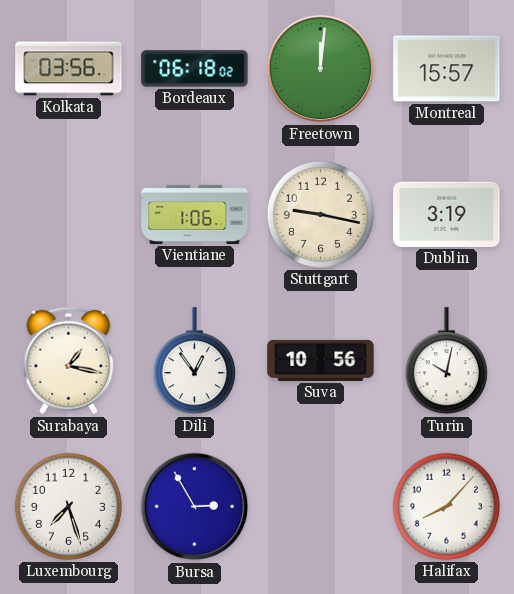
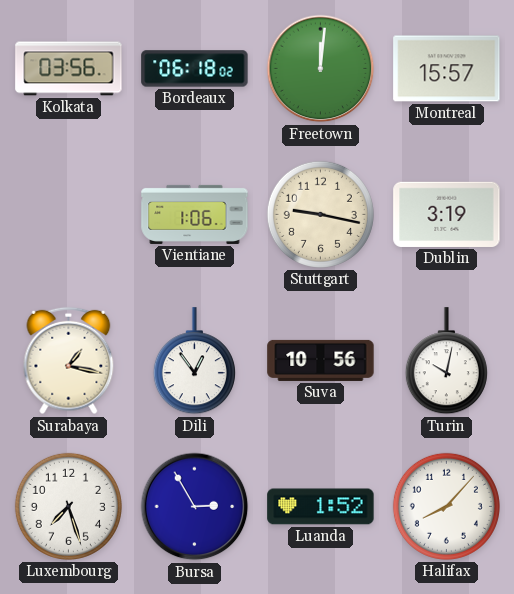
Luanda: none -> 1:52
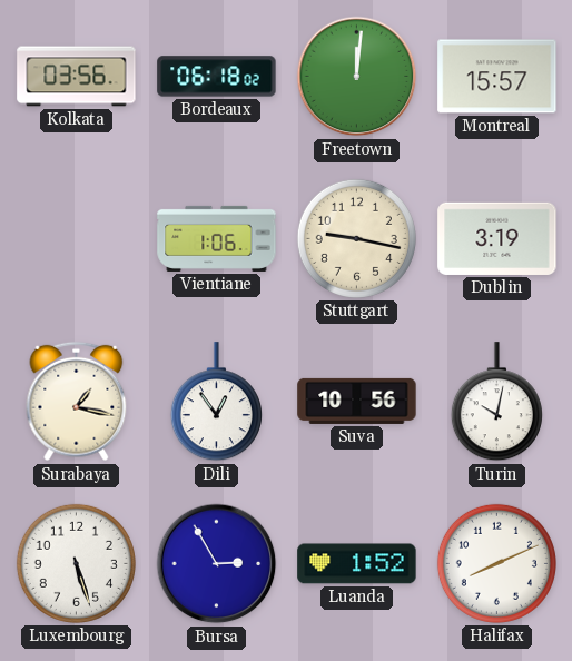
Luxembourg: 7:27 -> 5:27
Halifax: 8:07 -> 8:11
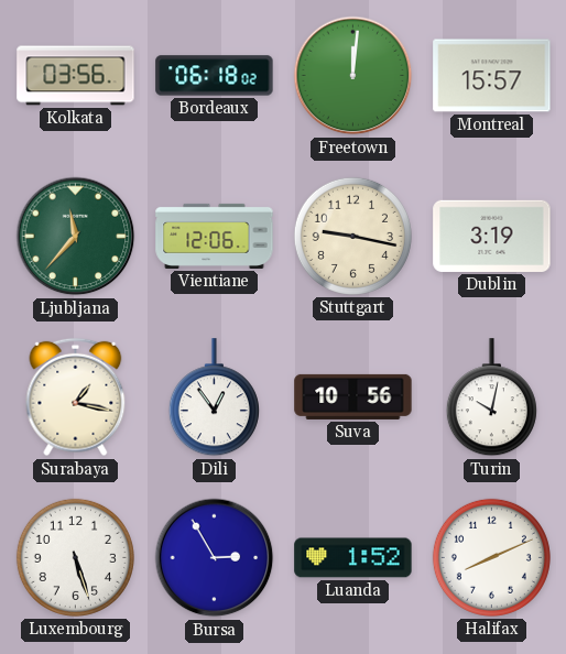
Ljubljana: none -> 11:37
Vientiane: 1:06 -> 12:06
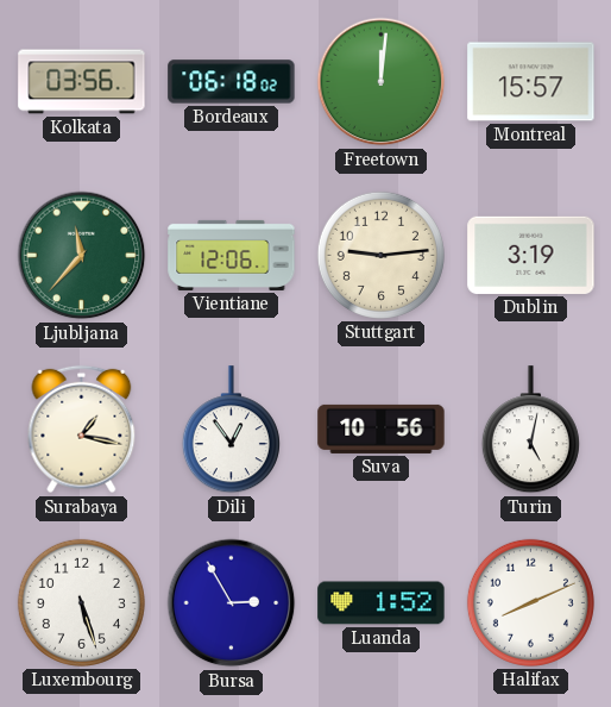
Stuttgart: 9:17 -> 9:14
Turin: 10:02 -> 5:02
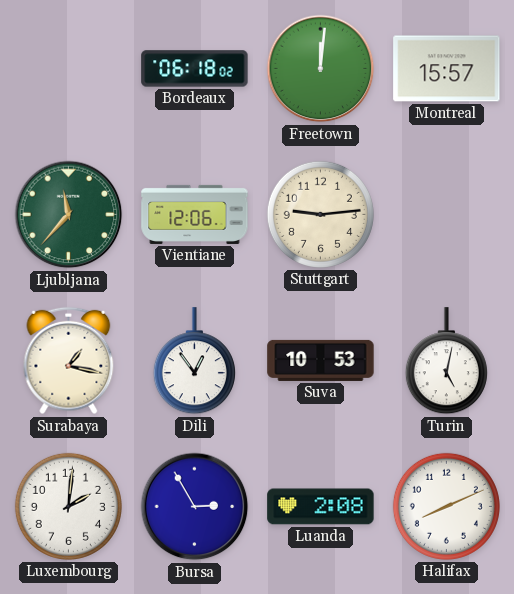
Kolkata: 03:56 -> none
Dublin: 3:19 -> none
Suva: 10:56 -> 10:53
Luxembourg: 5:27 -> 2:01
Luanda: 1:52 -> 2:08
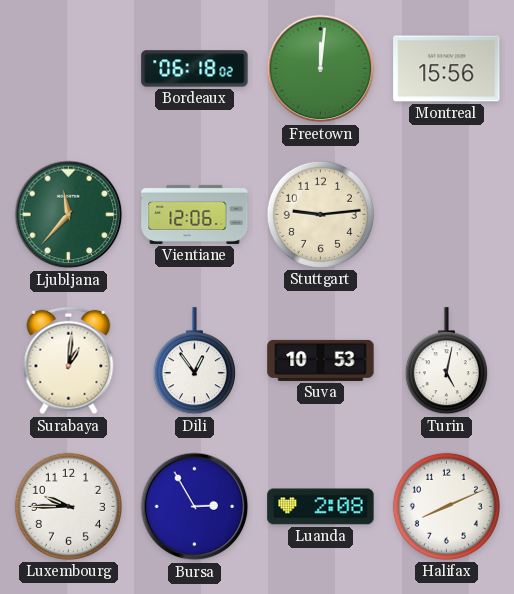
Montreal: 15:57 -> 15:56
Surabaya: 1:17 -> 1:01
Luxembourg: 2:01 -> 9:45
